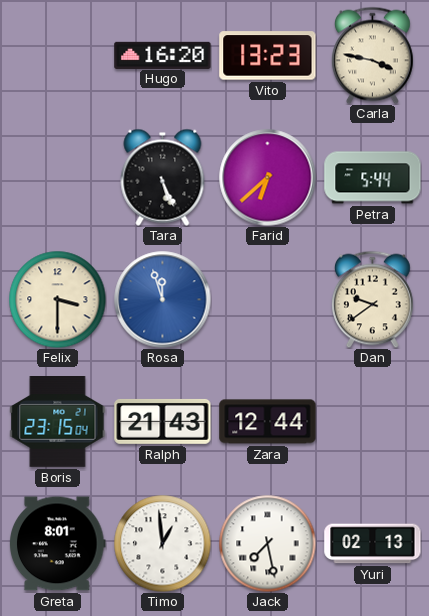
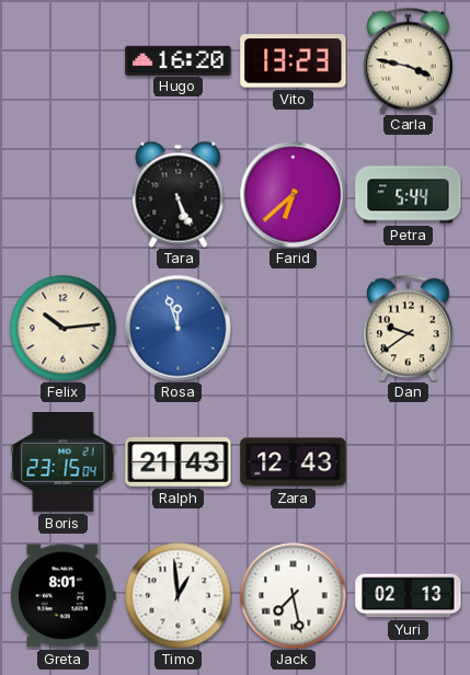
Felix: 3:30 -> 10:14
Zara: 12:44 -> 12:43
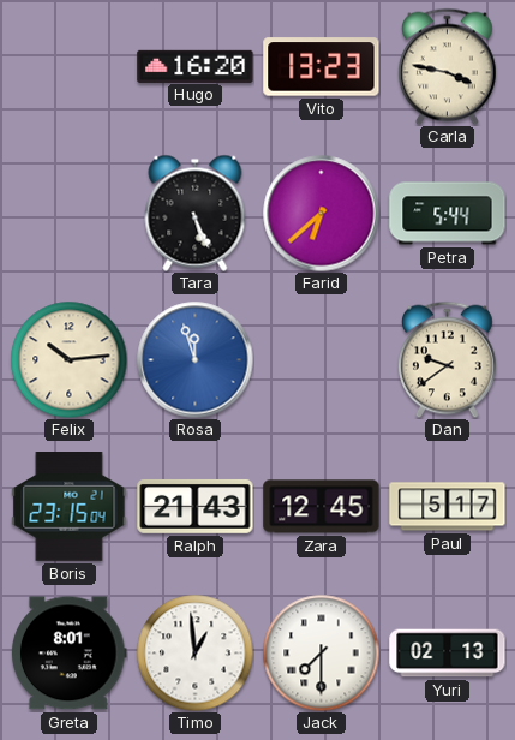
Zara: 12:43 -> 12:45
Paul: none -> 5:17
Jack: 7:28 -> 7:30
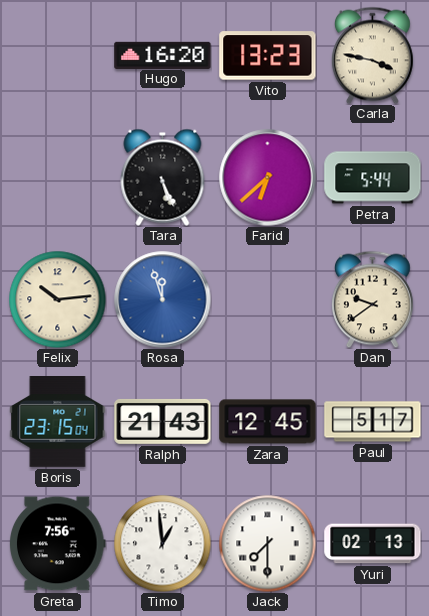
Greta: 8:01 -> 7:56
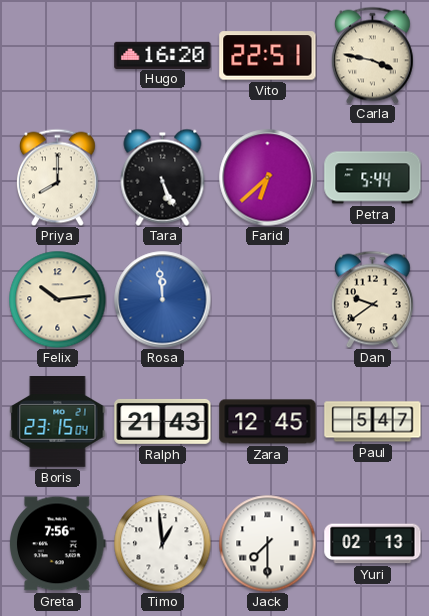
Vito: 13:23 -> 22:51
Priya: none -> 8:00
Rosa: 11:57 -> 11:59
Paul: 5:17 -> 5:47
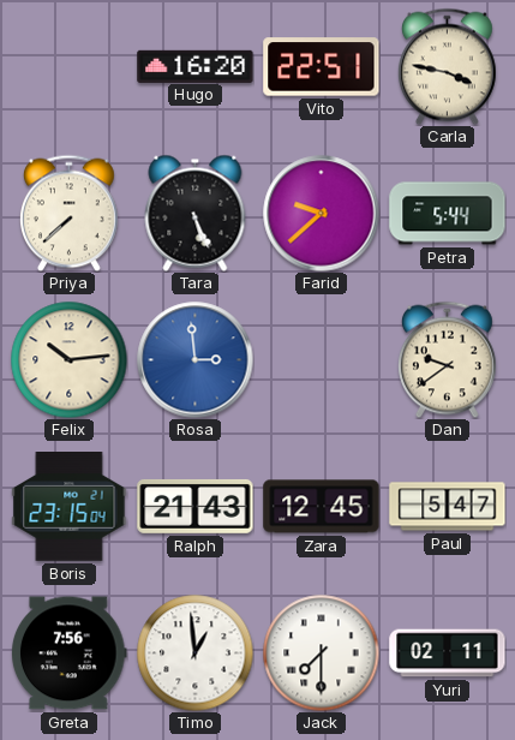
Priya: 8:00 -> 7:38
Farid: 6:38 -> 9:38
Rosa: 11:59 -> 2:59
Yuri: 02:13 -> 02:11
